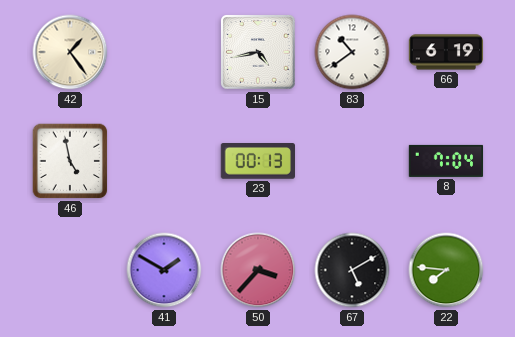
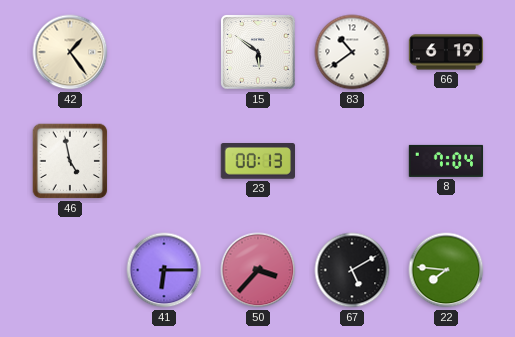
15: 4:43 -> 5:51
41: 1:50 -> 6:15
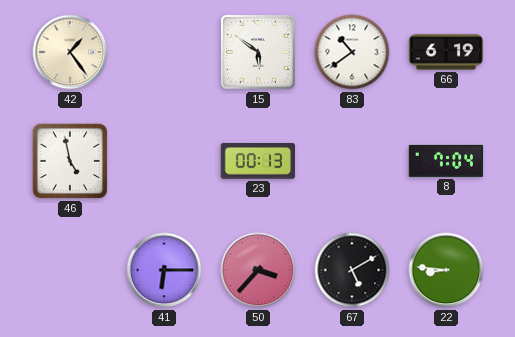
22: 7:46 -> 8:46
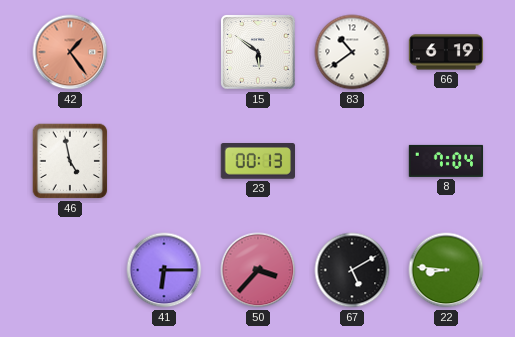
42 dial: cream -> salmon
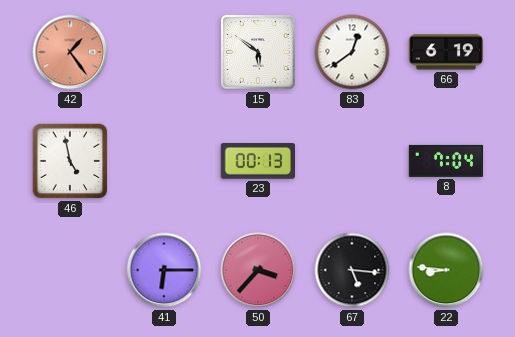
83: 10:39 -> 12:39
67: 5:10 -> 5:16
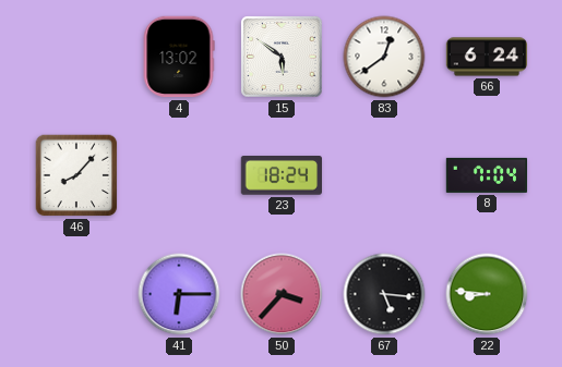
42: 1:24 -> none
4: none -> 13:02
66: 6:19 -> 6:24
46: 4:58 -> 8:07
23: 00:13 -> 18:24
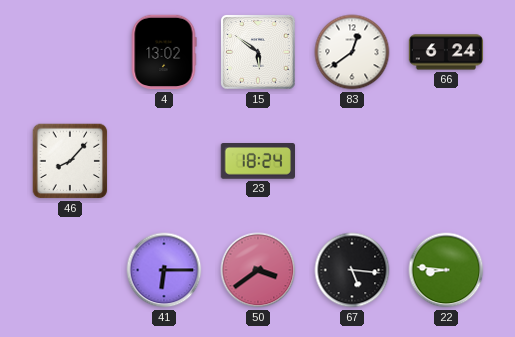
8: 7:04 -> none
50: 3:37 -> 3:39
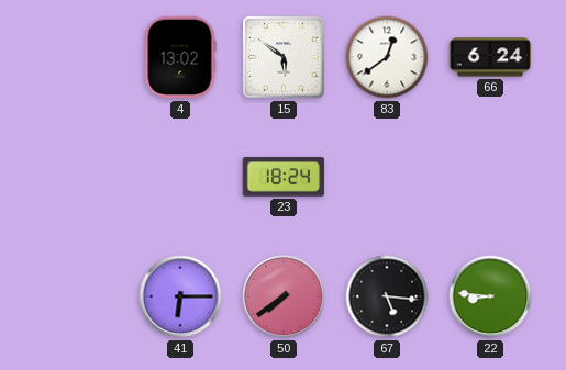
46: 8:07 -> none
50: 3:39 -> 7:39
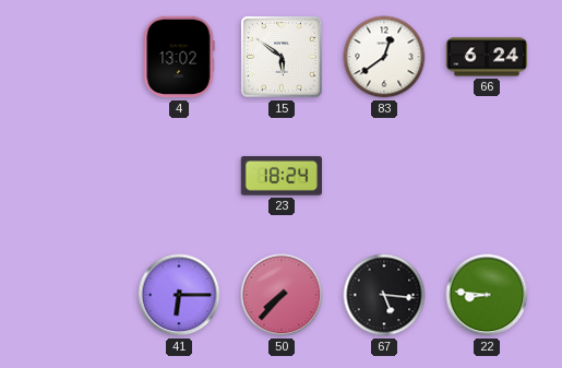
50: 7:39 -> 7:37
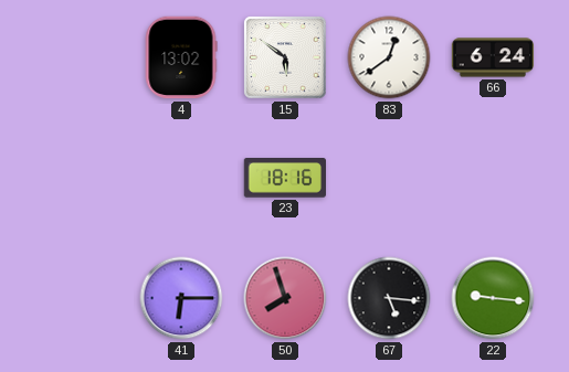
23: 18:24 -> 18:16
50: 7:37 -> 7:57
22: 8:46 -> 9:16
